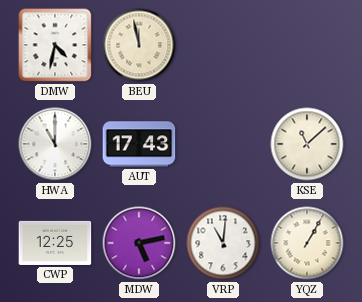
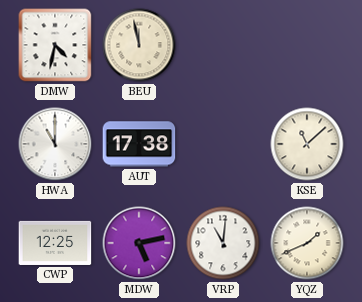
AUT: 17:43 -> 17:38
YQZ: 1:05 -> 1:41
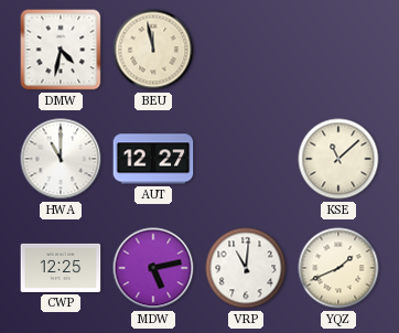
AUT: 17:38 -> 12:27
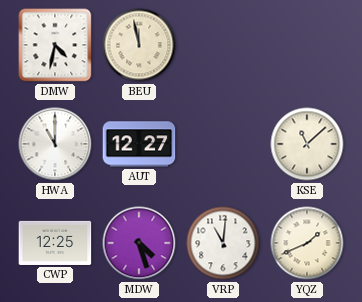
MDW: 5:13 -> 4:27
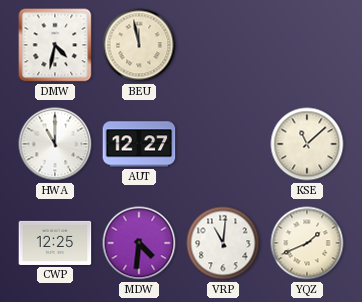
MDW: 4:27 -> 4:31
